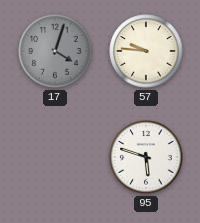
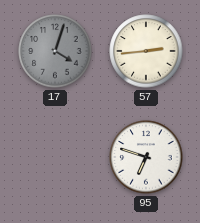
57: 9:46 -> 2:44
95: 5:48 -> 6:48
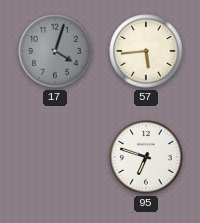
57: 2:44 -> 5:44
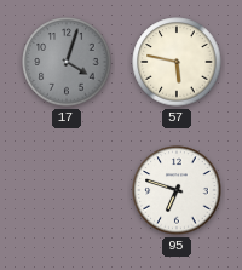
57: 5:44 -> 5:47
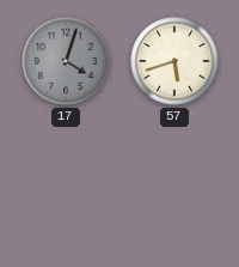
57: 5:47 -> 5:42
95: 6:48 -> none
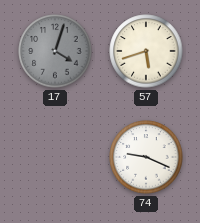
74: none -> 9:19
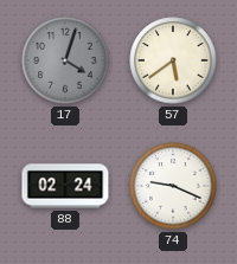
57: 5:42 -> 5:39
88: none -> 02:24
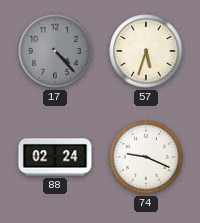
17: 4:03 -> 4:23
57: 5:39 -> 5:33
